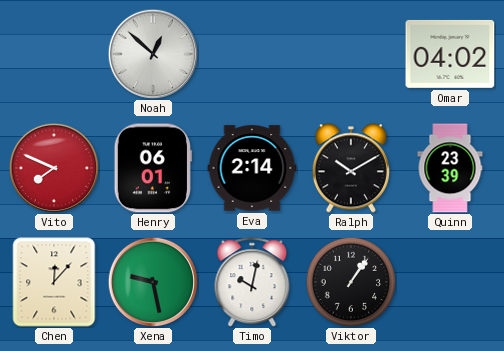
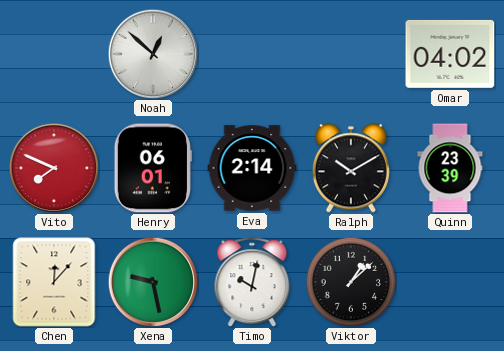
Viktor: 1:06 -> 1:08
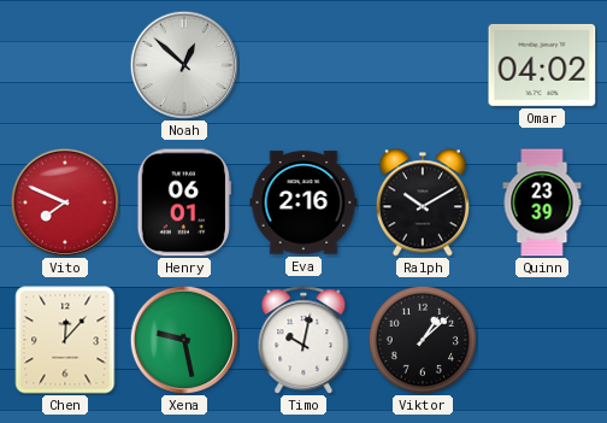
Eva: 2:14 -> 2:16
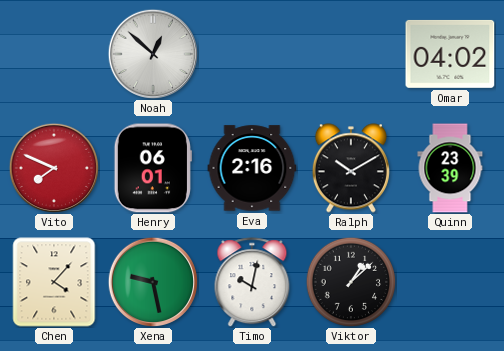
Chen: 12:07 -> 4:07
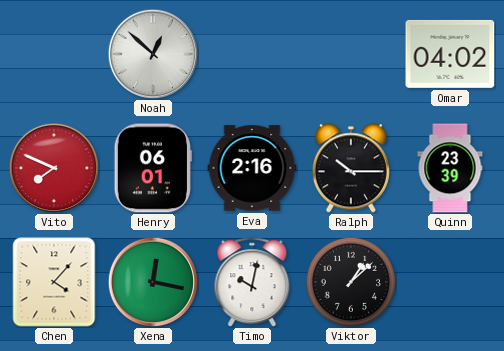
Ralph: 10:10 -> 10:15
Xena: 9:28 -> 12:17
